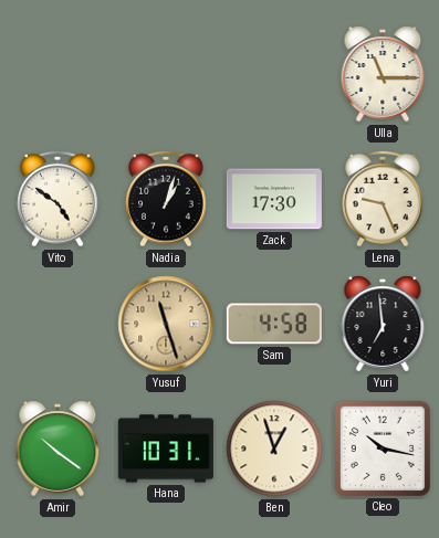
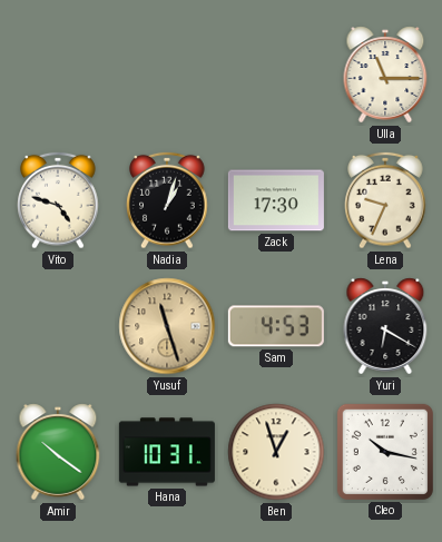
Vito: 4:51 -> 4:48
Lena: 9:26 -> 9:34
Sam: 4:58 -> 4:53
Yuri: 6:59 -> 6:20
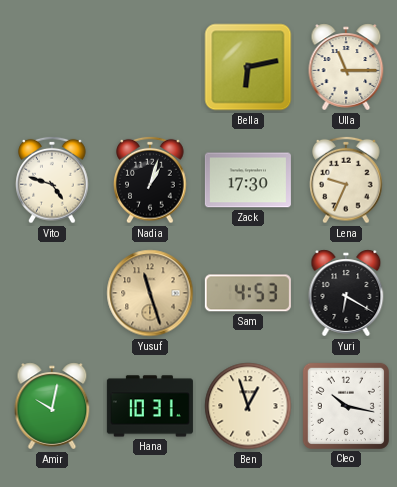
Bella: none -> 6:13
Amir: 10:21 -> 10:02
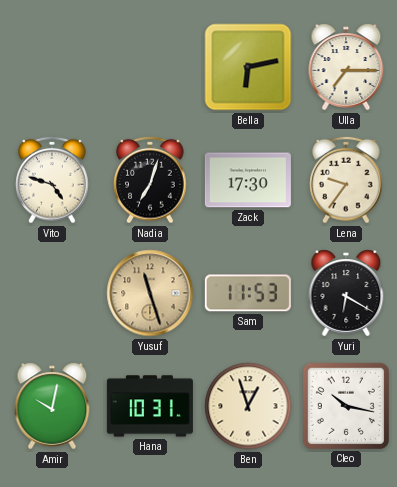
Ulla: 11:15 -> 7:15
Nadia: 1:03 -> 7:03
Lena: 9:34 -> 9:36
Sam: 4:53 -> 11:53
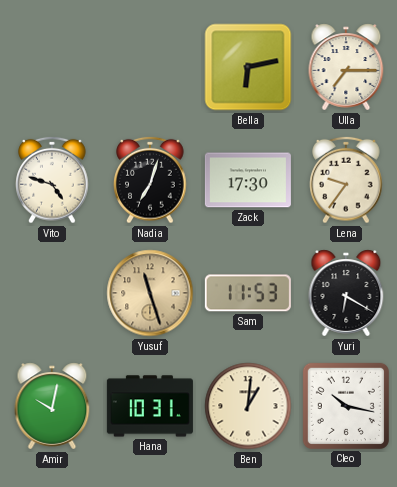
Ben: 12:57 -> 1:01
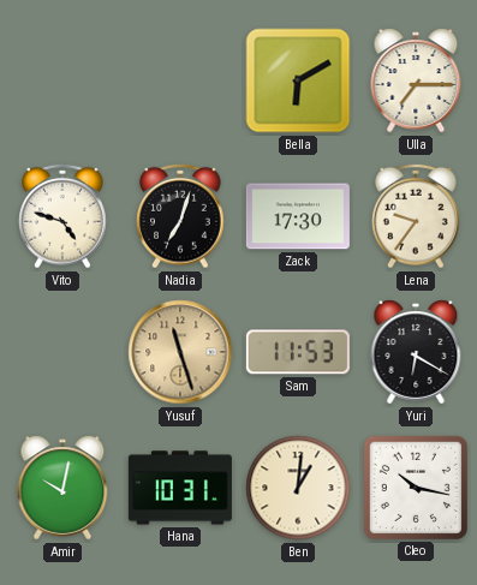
Bella: 6:13 -> 6:10
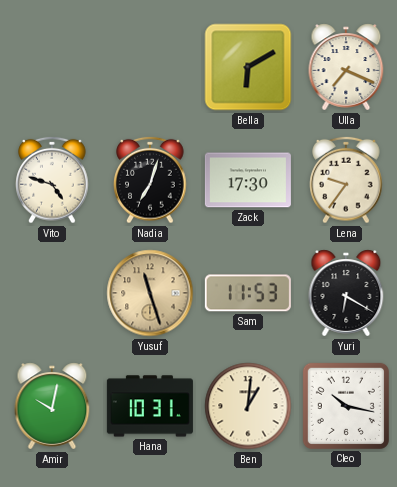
Ulla: 7:15 -> 7:19
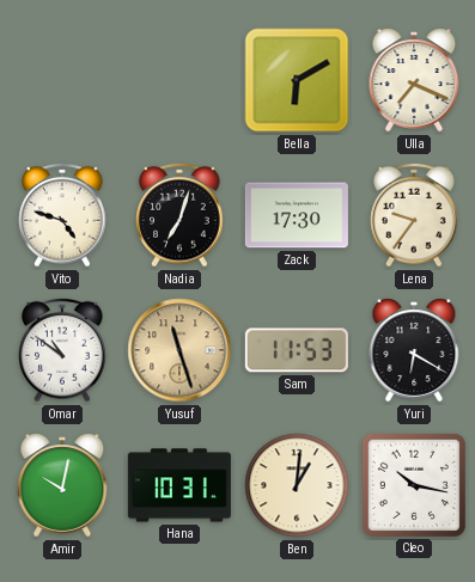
Omar: none -> 10:51
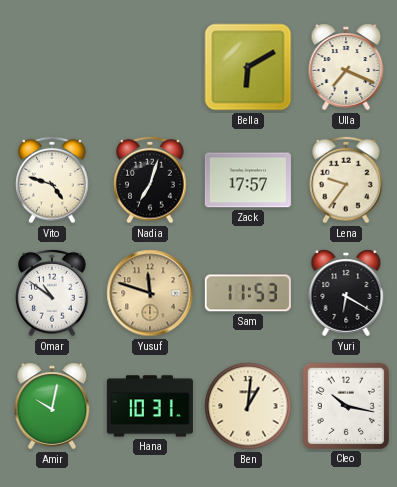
Zack: 17:30 -> 17:57
Yusuf: 11:27 -> 11:48
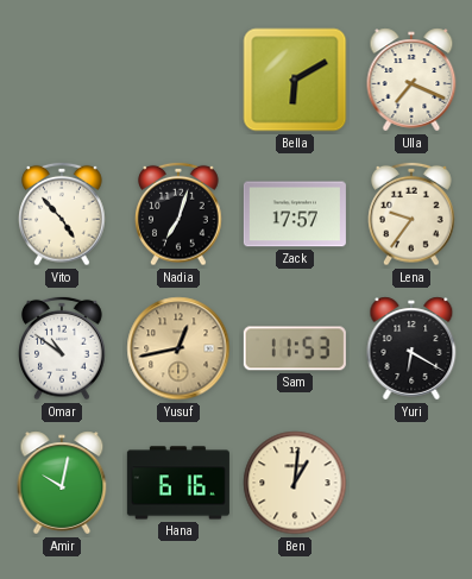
Vito: 4:48 -> 4:53
Yusuf: 11:48 -> 12:43
Hana: 10:31 -> 6:16
Cleo: 10:17 -> none
